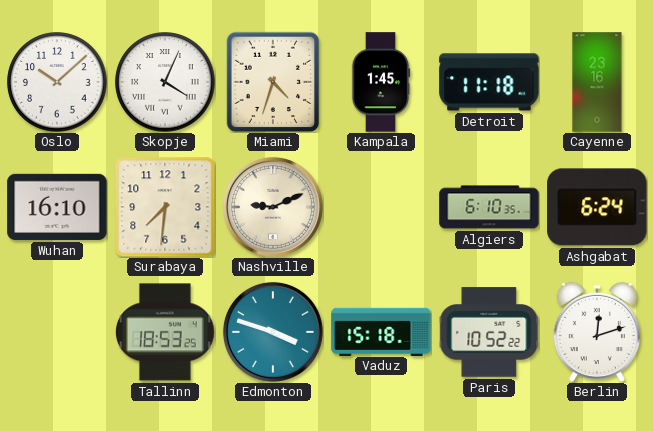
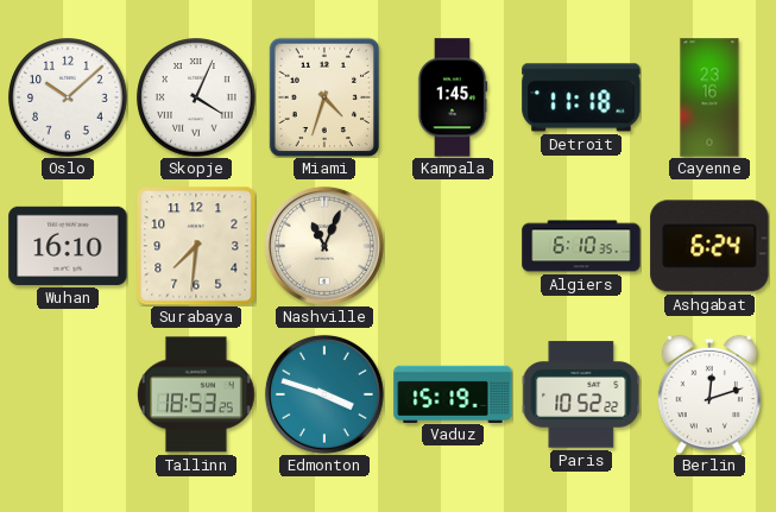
Nashville: 9:11 -> 11:04
Vaduz: 15:18 -> 15:19
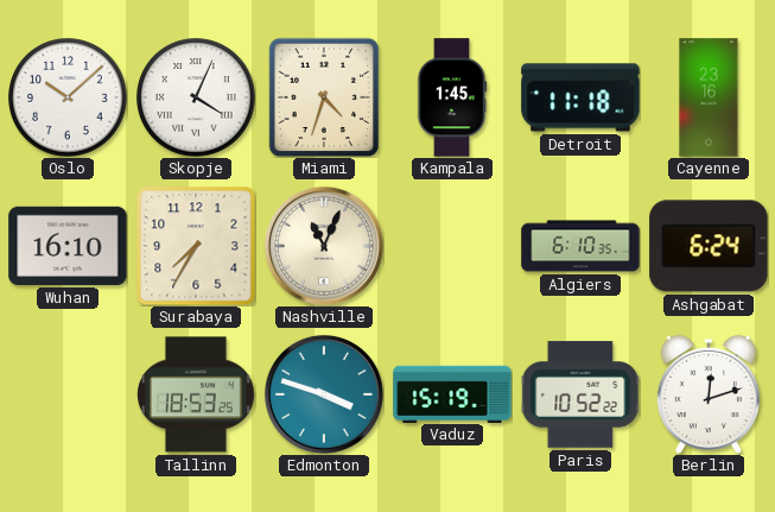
Surabaya: 7:31 -> 7:35
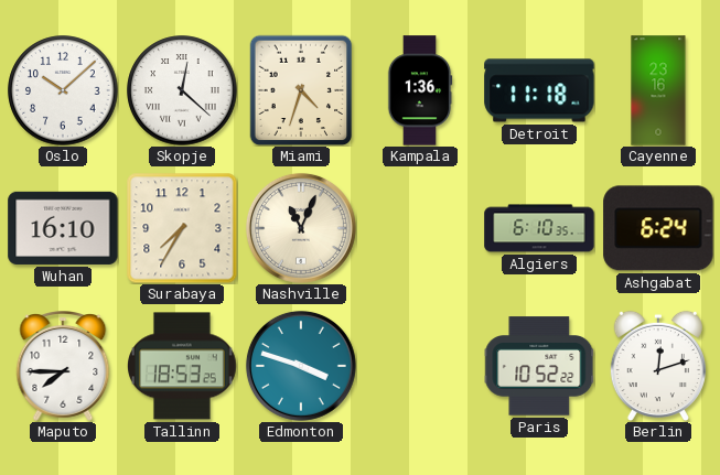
Skopje: 4:04 -> 12:22
Kampala: 1:45 -> 1:36
Maputo: none -> 7:45
Vaduz: 15:19 -> none
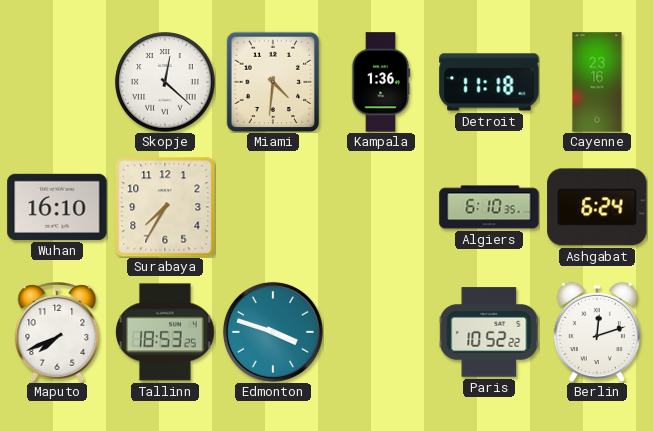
Oslo: 10:08 -> none
Miami: 4:33 -> 4:31
Nashville: 11:04 -> none
Maputo: 7:45 -> 7:41
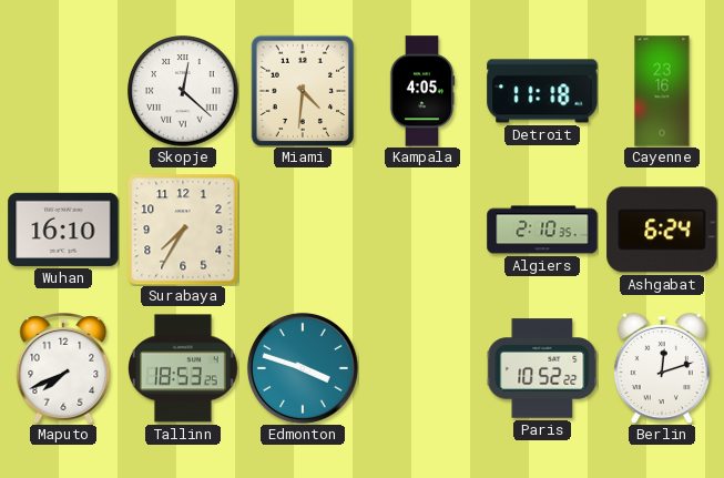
Kampala: 1:36 -> 4:05
Algiers: 6:10 -> 2:10
